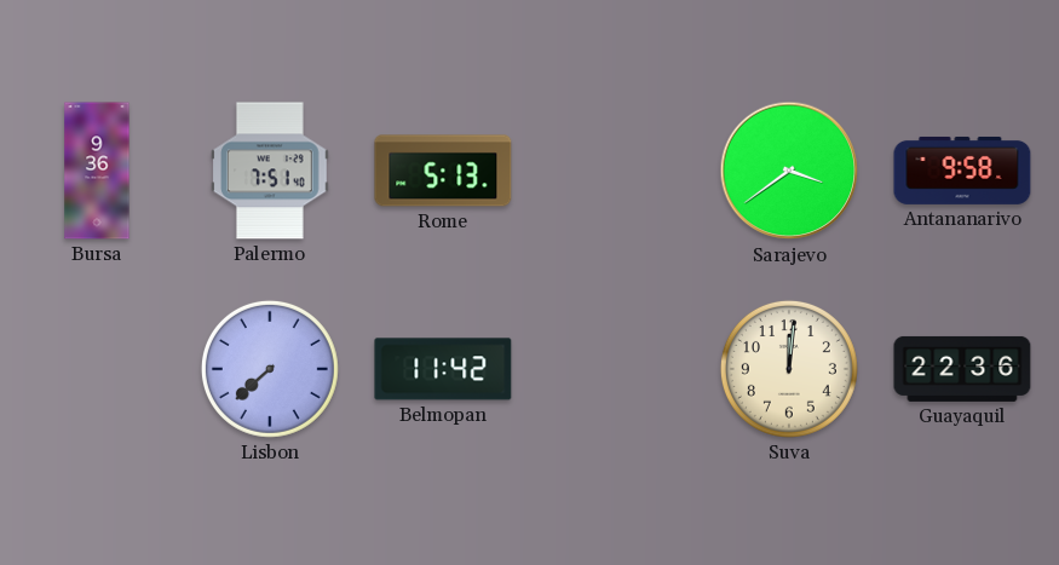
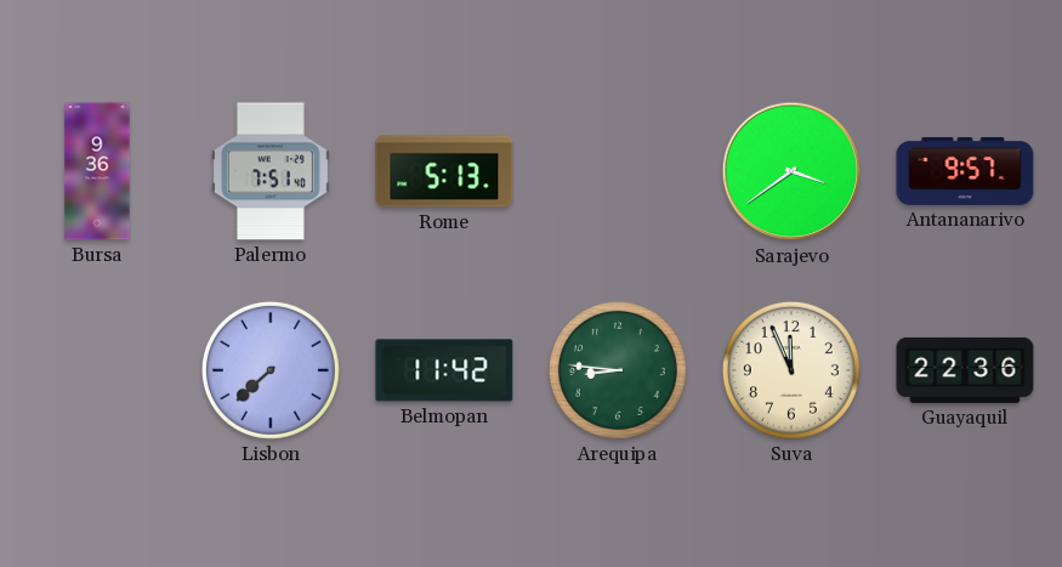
Antananarivo: 9:58 -> 9:57
Arequipa: none -> 8:46
Suva: 12:01 -> 11:56
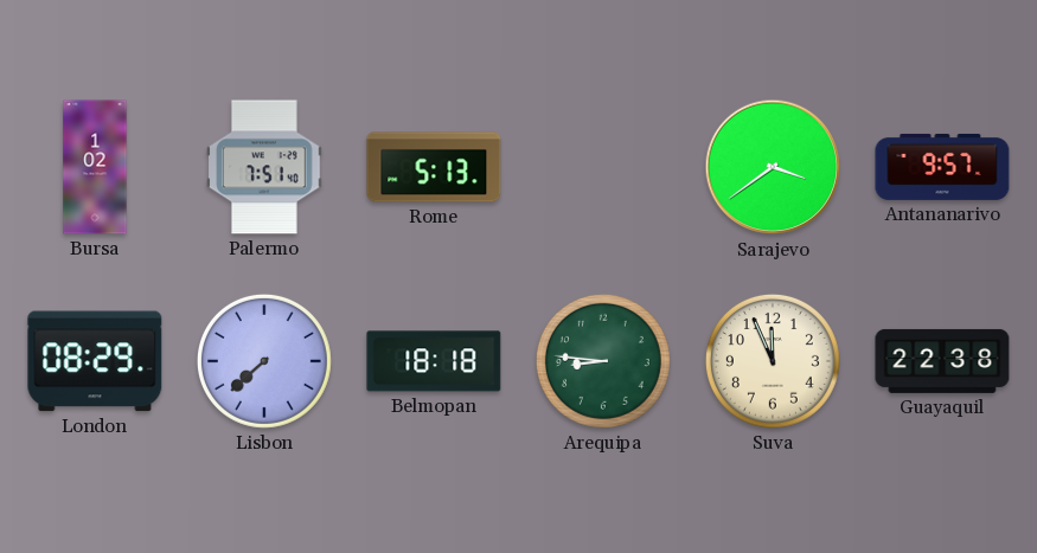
Bursa: 9:36 -> 1:02
London: none -> 08:29
Belmopan: 11:42 -> 18:18
Guayaquil: 22:36 -> 22:38
